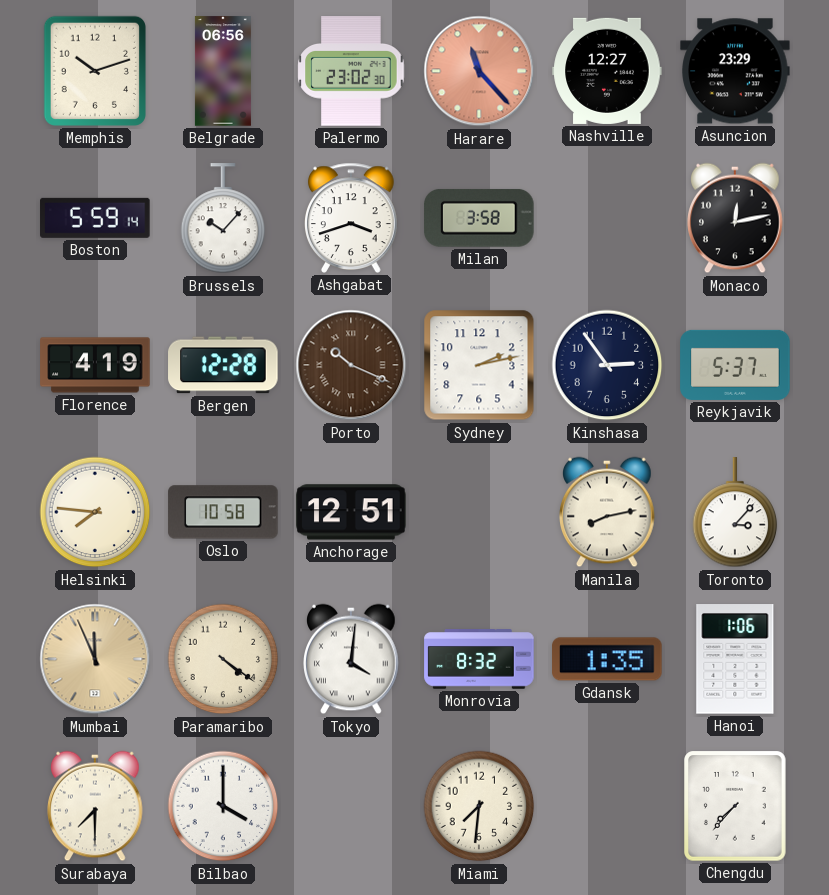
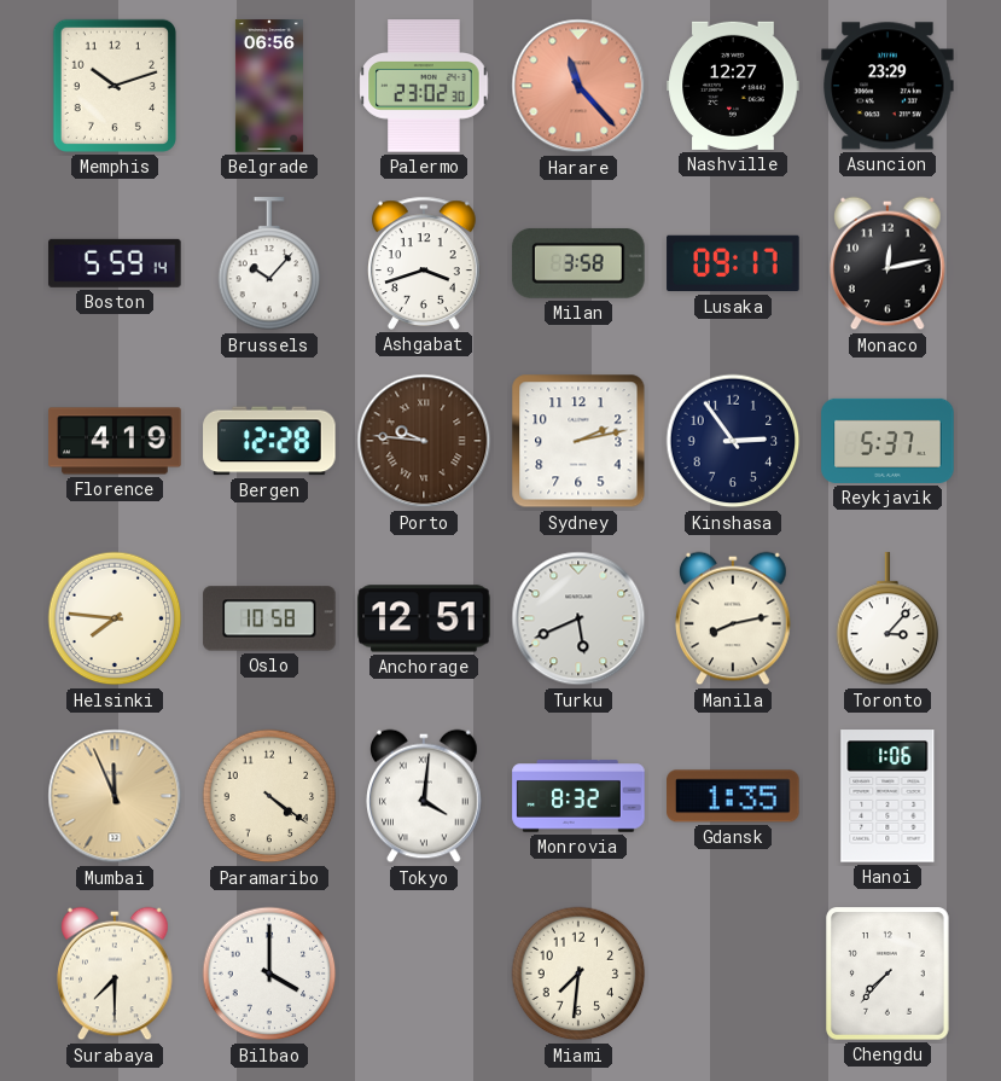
Lusaka: none -> 09:17
Porto: 10:19 -> 9:46
Turku: none -> 5:41
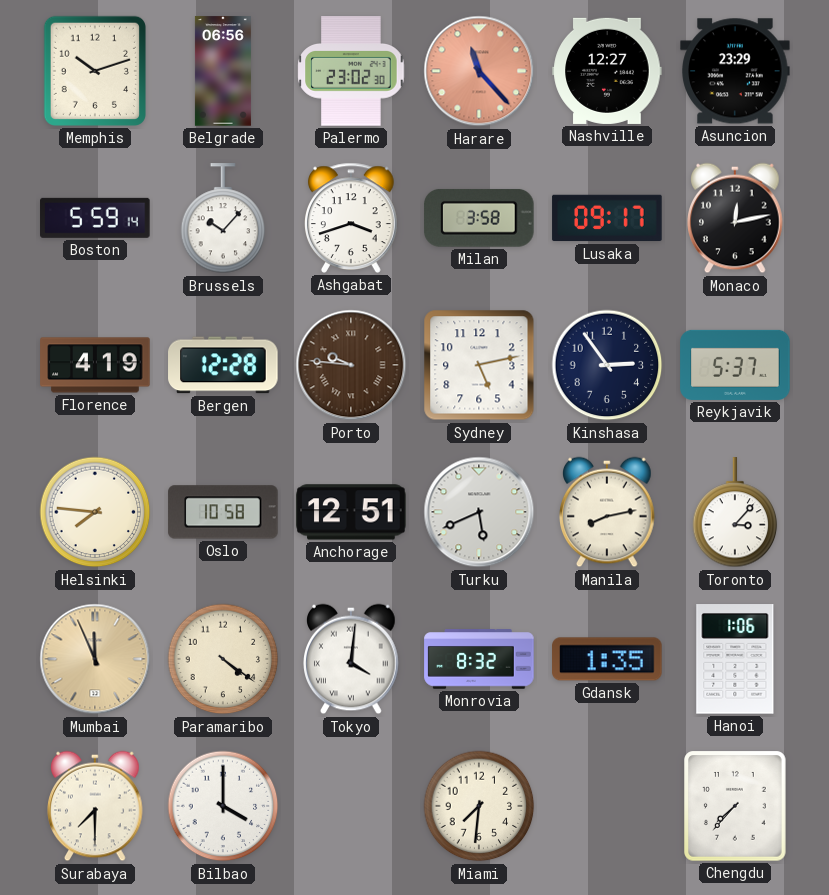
Sydney: 2:13 -> 5:13
